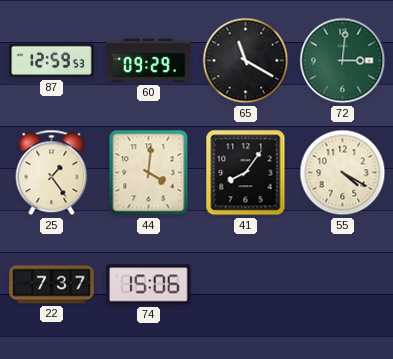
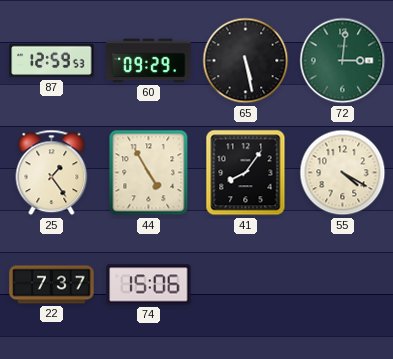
65: 11:20 -> 5:28
44: 4:01 -> 4:55
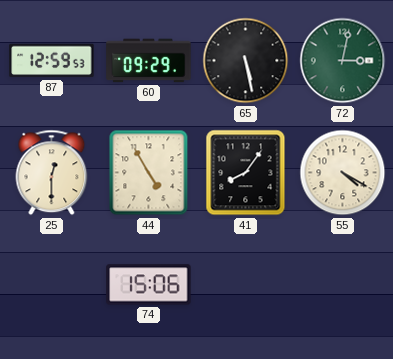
72: 3:01 -> 3:02
25: 1:24 -> 12:30
22: 7:37 -> none
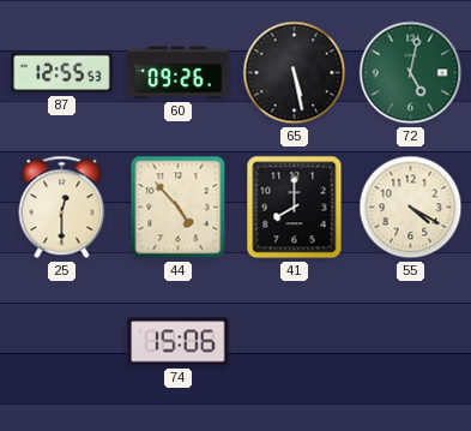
87: 12:59 -> 12:55
60: 09:29 -> 09:26
72: 3:02 -> 5:02
44: 4:55 -> 4:53
41: 8:06 -> 8:00
